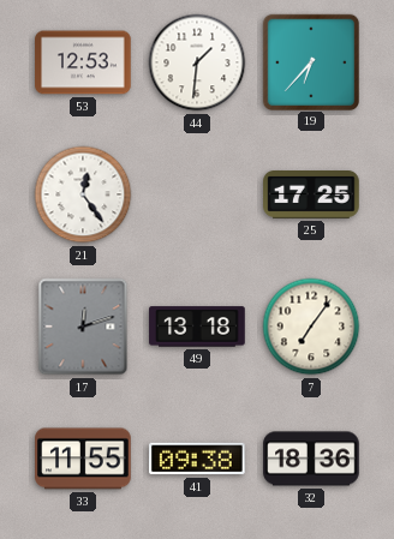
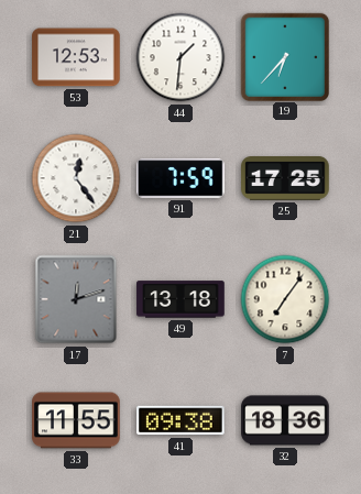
91: none -> 7:59
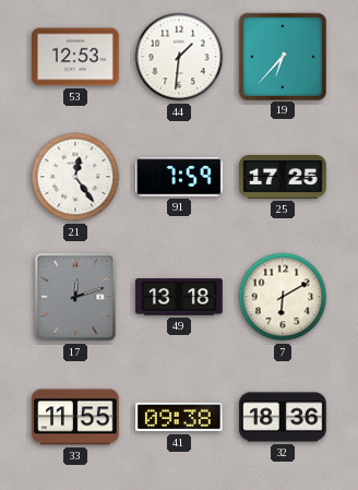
7: 7:06 -> 6:10
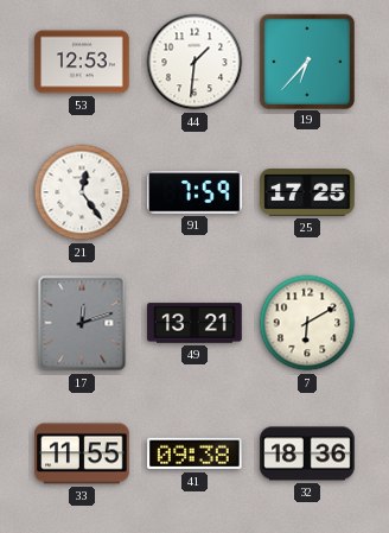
49: 13:18 -> 13:21
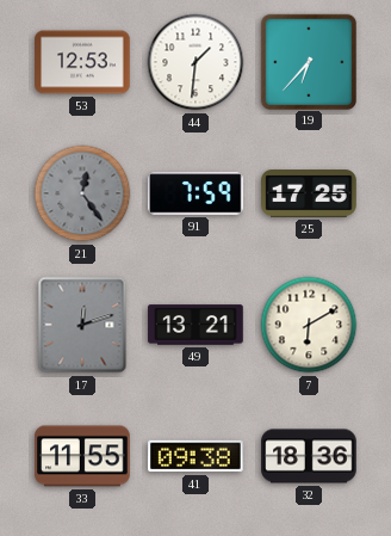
21 dial: white -> grey
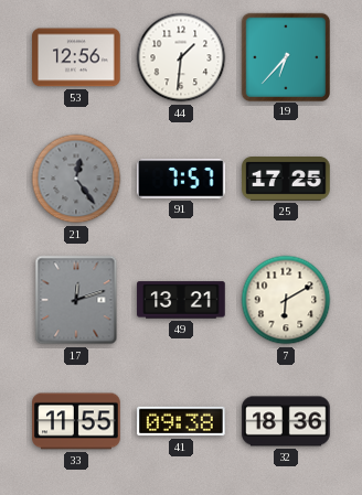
53: 12:53 -> 12:56
91: 7:59 -> 7:57
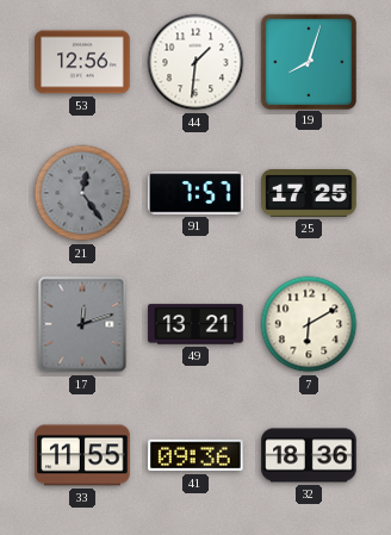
19: 6:37 -> 8:03
41: 09:38 -> 09:36
